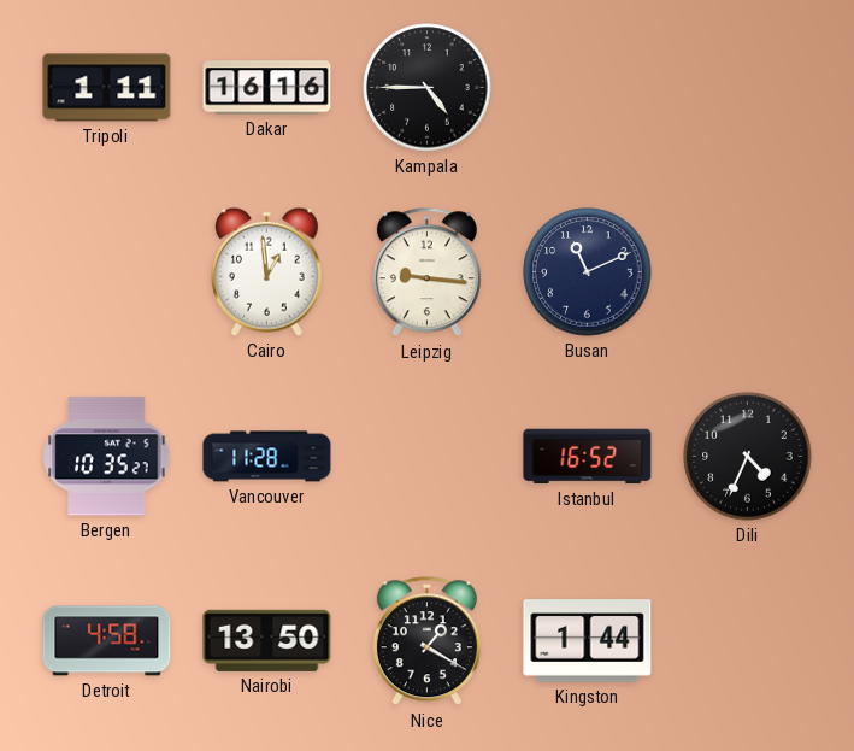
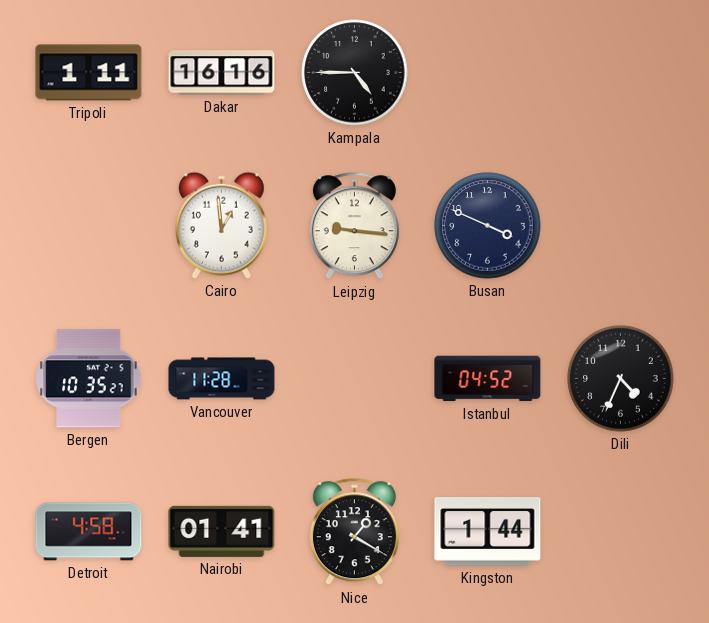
Busan: 11:11 -> 3:49
Istanbul: 16:52 -> 04:52
Nairobi: 13:50 -> 01:41
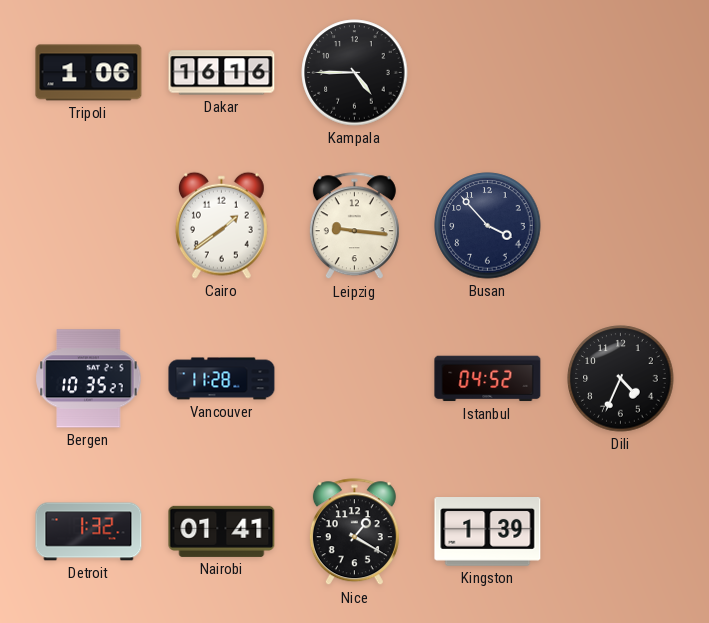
Tripoli: 1:11 -> 1:06
Cairo: 12:59 -> 1:39
Busan: 3:49 -> 3:53
Detroit: 4:58 -> 1:32
Kingston: 1:44 -> 1:39
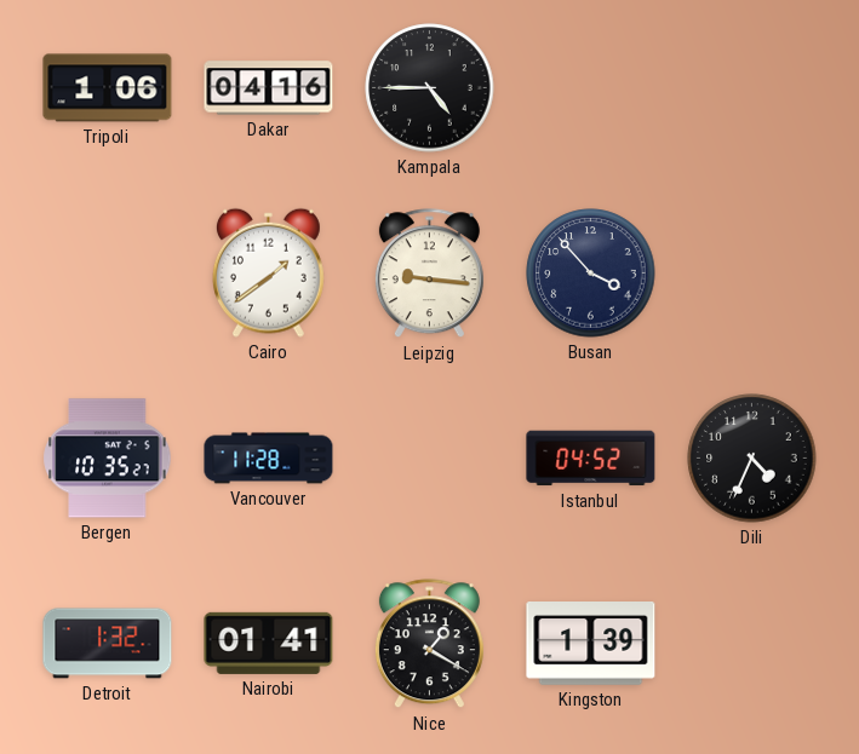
Dakar: 16:16 -> 04:16
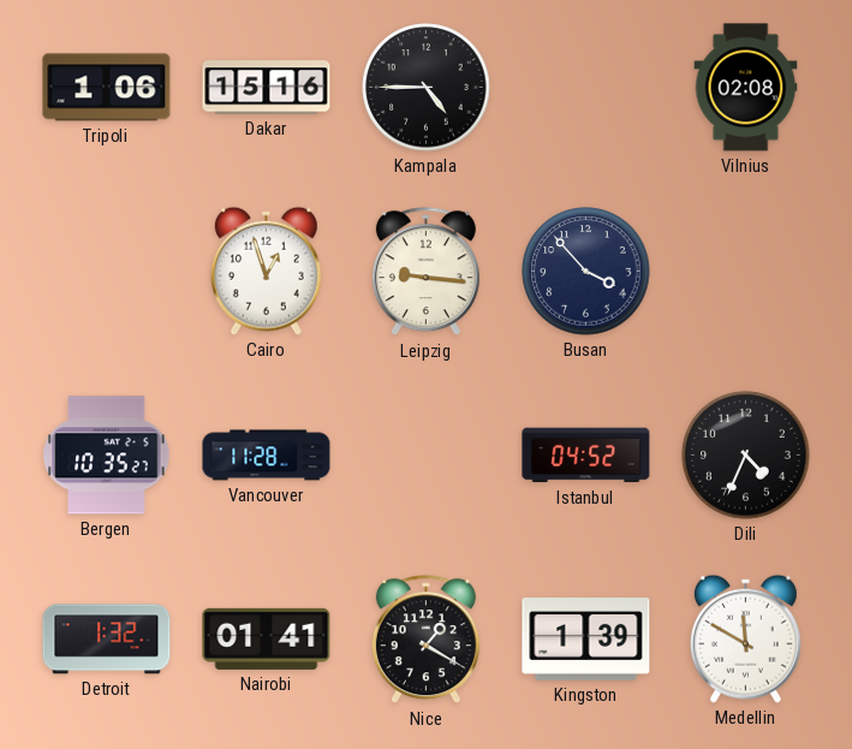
Dakar: 04:16 -> 15:16
Vilnius: none -> 02:08
Cairo: 1:39 -> 12:57
Medellin: none -> 11:50
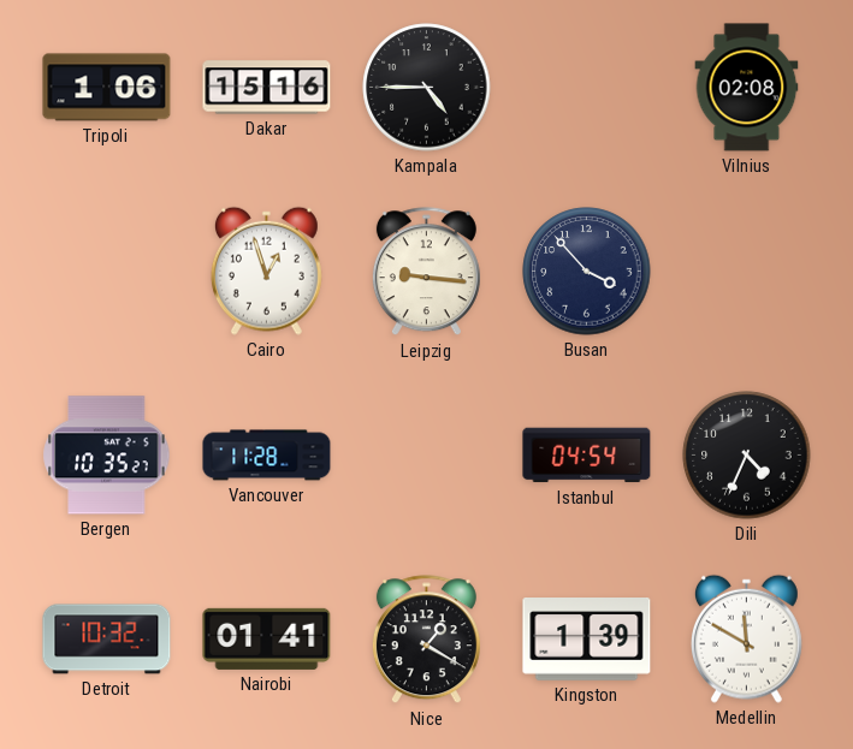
Istanbul: 04:52 -> 04:54
Detroit: 1:32 -> 10:32
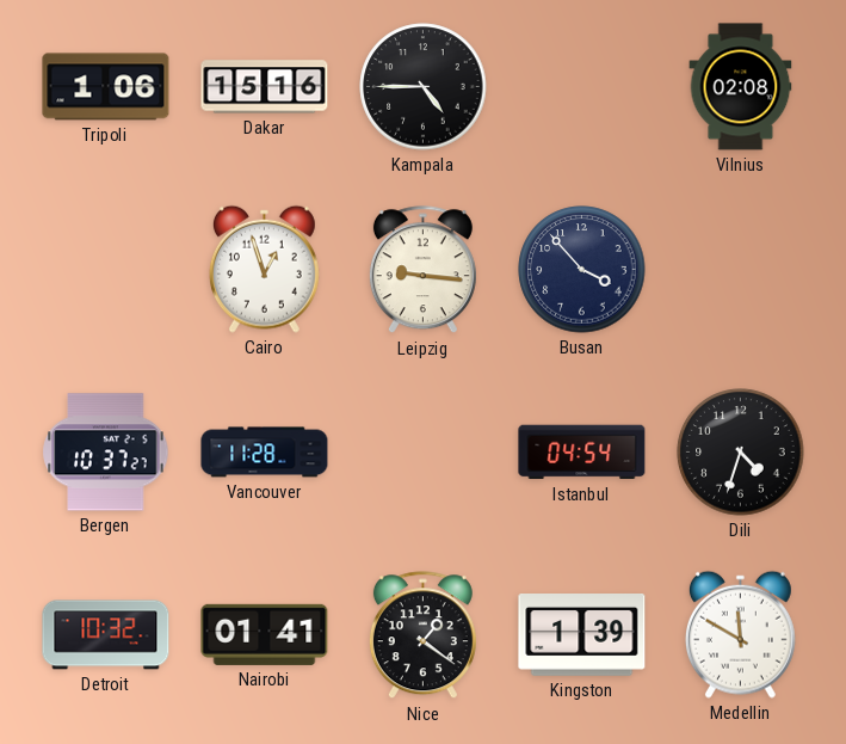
Bergen: 10:35 -> 10:37
Dili: 4:34 -> 4:33
Nice: 1:20 -> 1:21
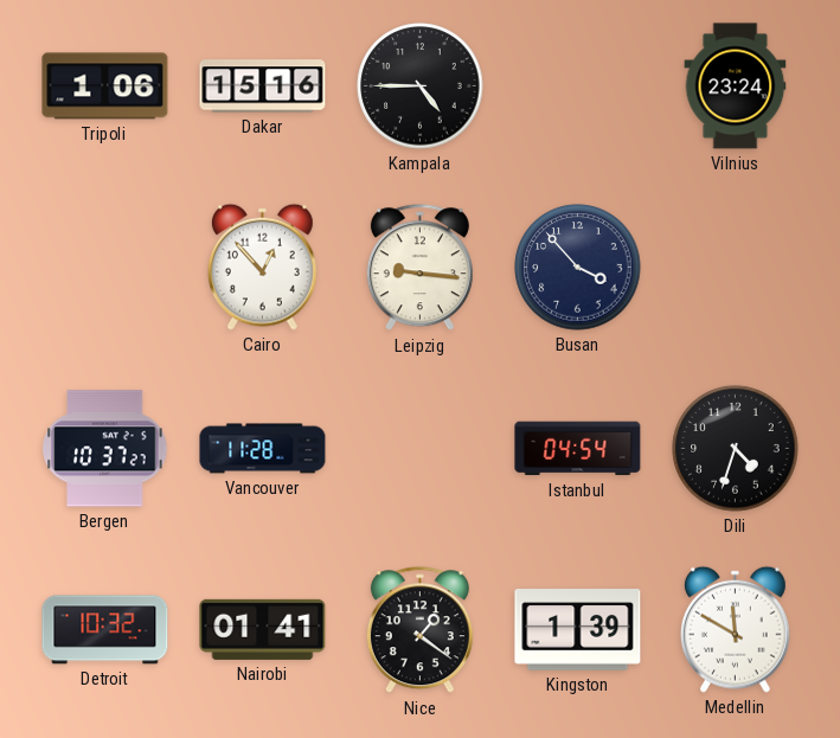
Vilnius: 02:08 -> 23:24
Cairo: 12:57 -> 12:53
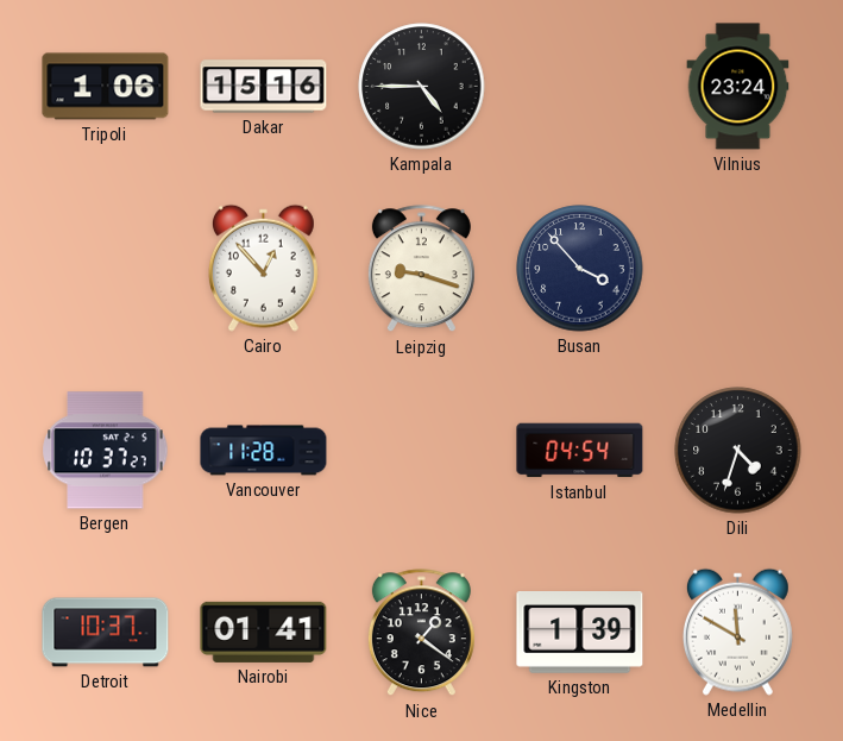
Leipzig: 9:16 -> 9:18
Detroit: 10:32 -> 10:37
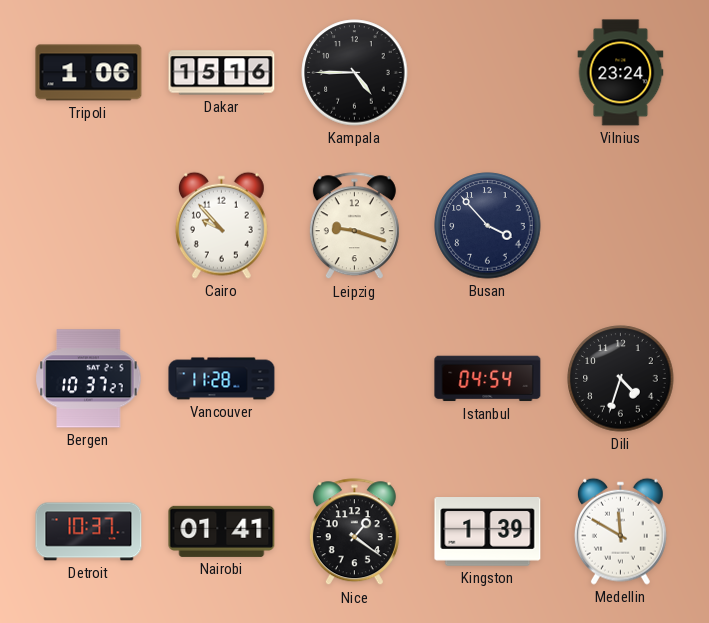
Cairo: 12:53 -> 9:53
